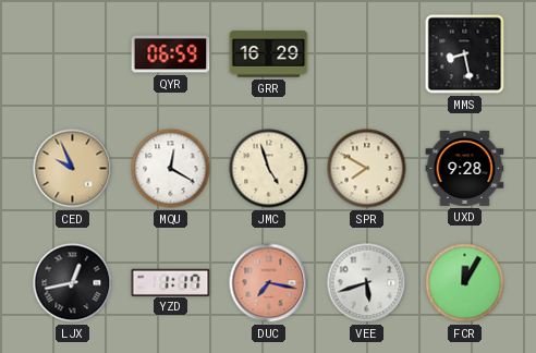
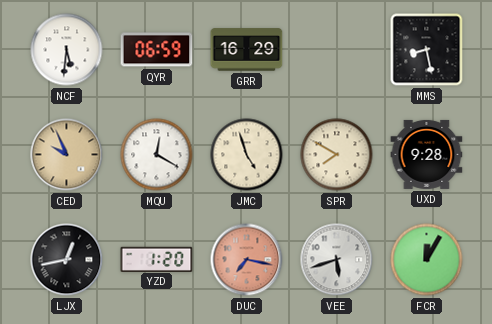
NCF: none -> 5:31
YZD: 1:17 -> 1:20
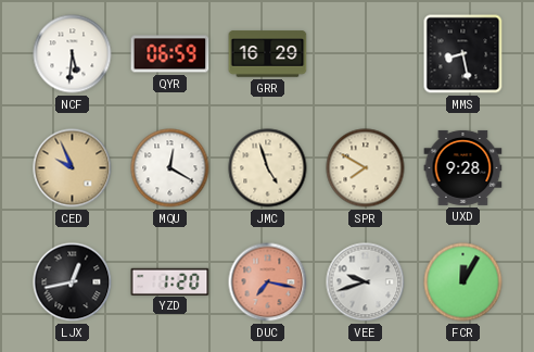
VEE: 5:42 -> 9:42
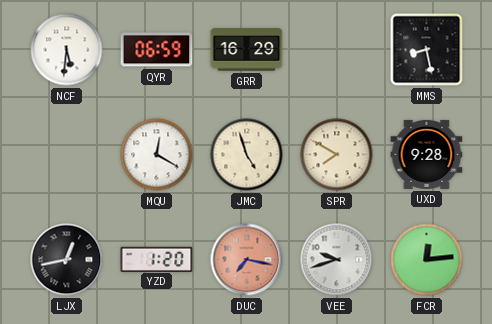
CED: 9:56 -> none
FCR: 12:05 -> 12:14
